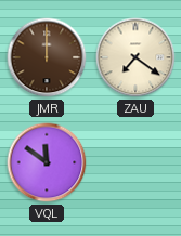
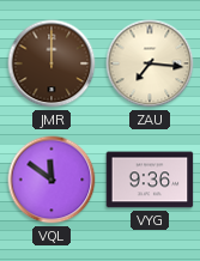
ZAU: 7:21 -> 7:16
VYG: none -> 9:36
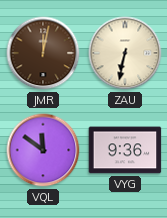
JMR: 12:00 -> 12:02
ZAU: 7:16 -> 6:32
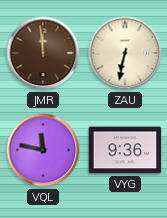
JMR: 12:02 -> 11:59
VQL: 11:51 -> 11:47
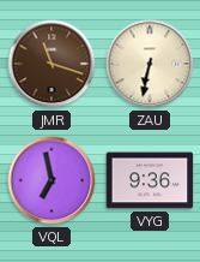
JMR: 11:59 -> 11:18
VQL: 11:47 -> 6:58
